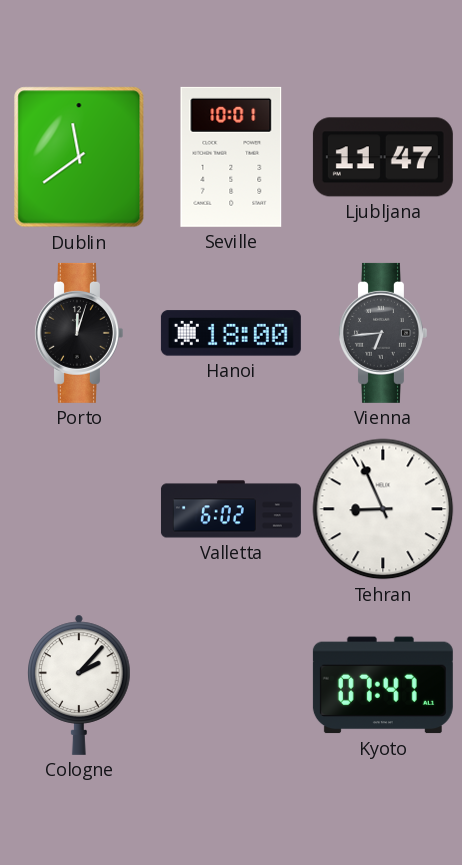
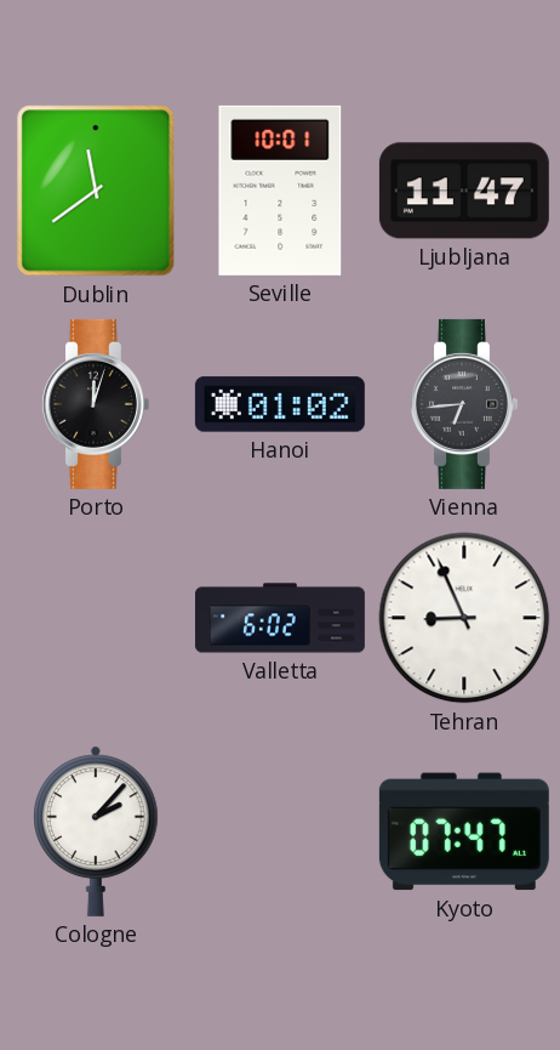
Hanoi: 18:00 -> 01:02
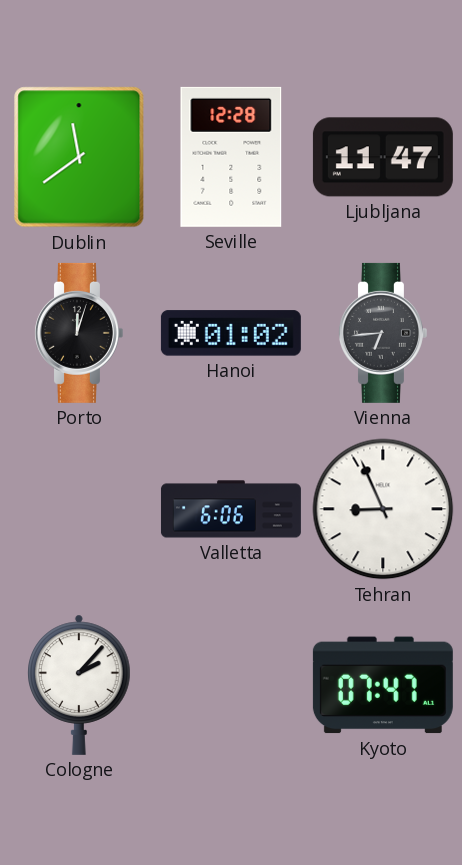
Seville: 10:01 -> 12:28
Valletta: 6:02 -> 6:06
